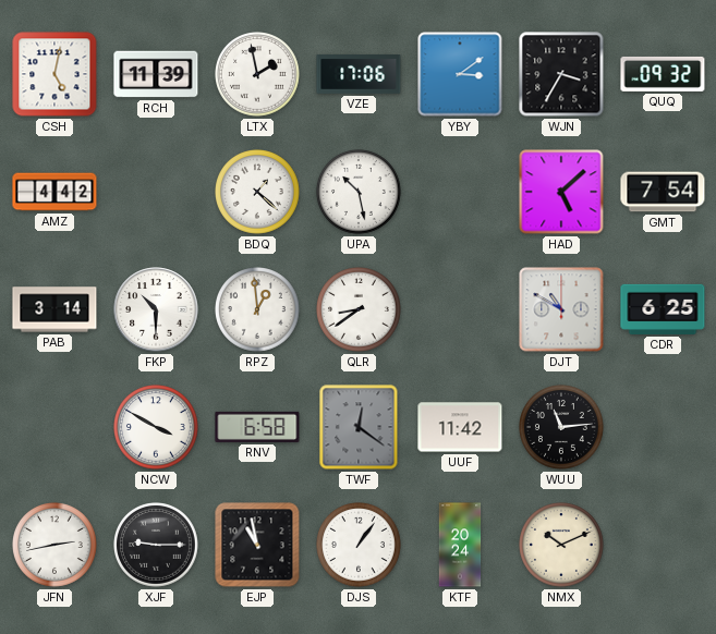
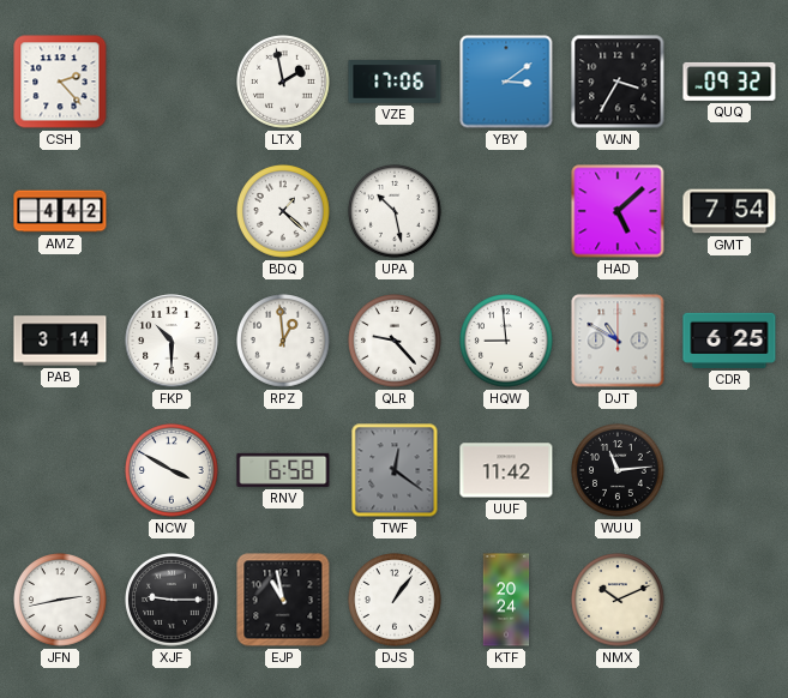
CSH: 5:02 -> 2:23
RCH: 11:39 -> none
QLR: 8:39 -> 9:23
HQW: none -> 8:59
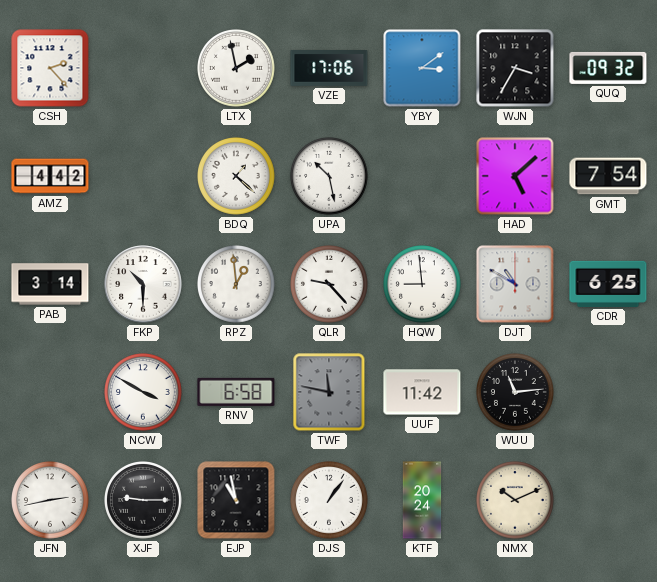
TWF: 12:21 -> 11:47
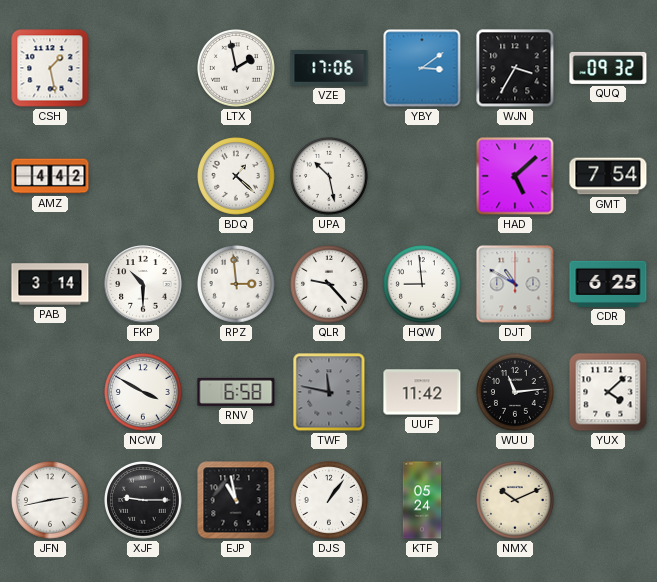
CSH: 2:23 -> 1:28
RPZ: 12:59 -> 2:59
YUX: none -> 4:08
KTF: 20:24 -> 05:24
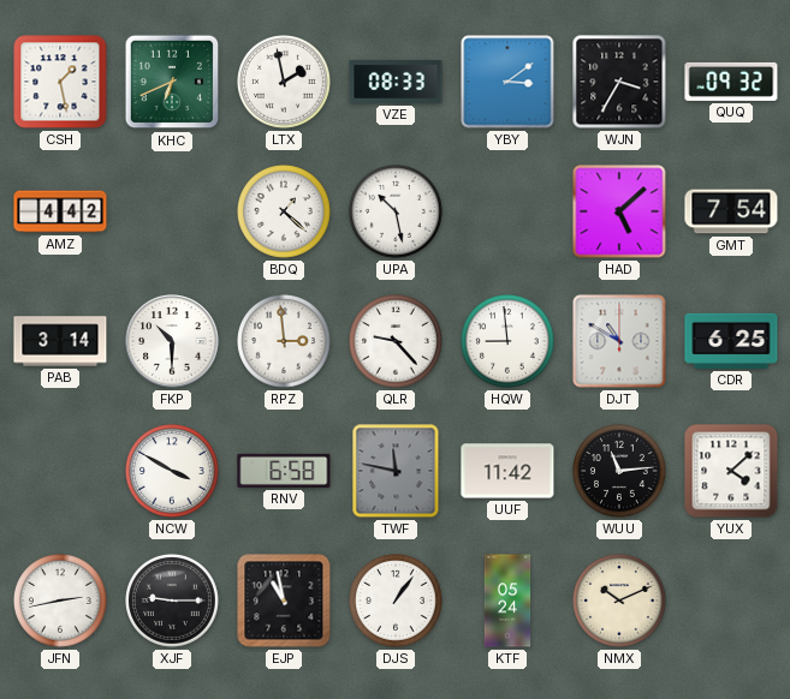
KHC: none -> 6:41
VZE: 17:06 -> 08:33
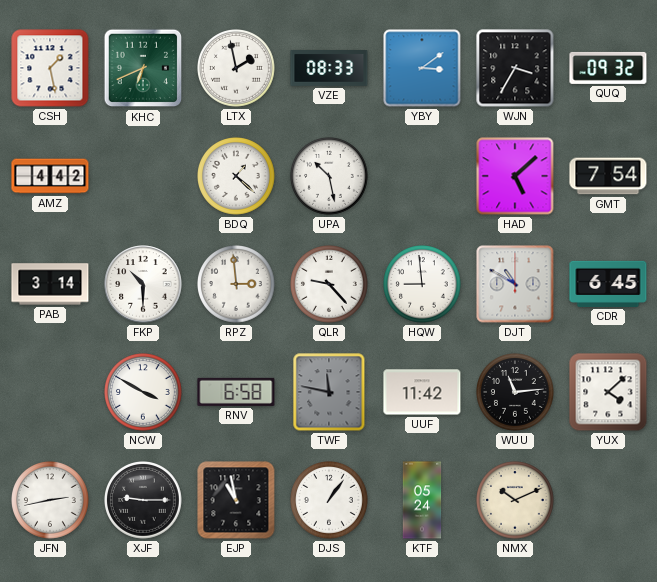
CDR: 6:25 -> 6:45
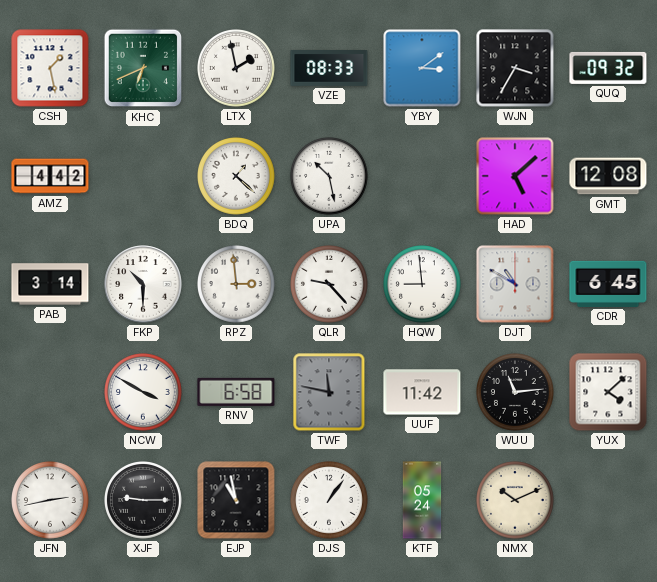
GMT: 7:54 -> 12:08
